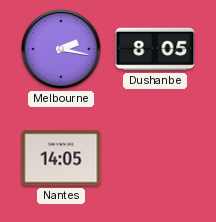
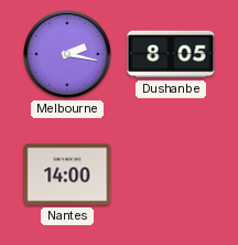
Nantes: 14:05 -> 14:00
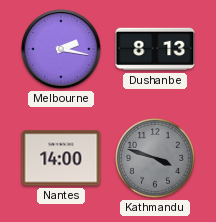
Dushanbe: 8:05 -> 8:13
Kathmandu: none -> 3:48
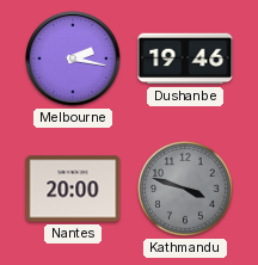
Dushanbe: 8:13 -> 19:46
Nantes: 14:00 -> 20:00
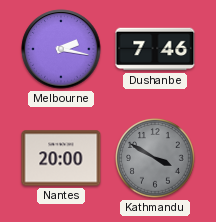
Dushanbe: 19:46 -> 7:46
Kathmandu: 3:48 -> 3:50
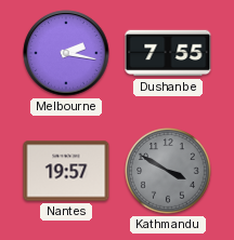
Dushanbe: 7:46 -> 7:55
Nantes: 20:00 -> 19:57
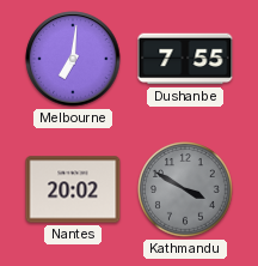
Melbourne: 2:17 -> 7:01
Nantes: 19:57 -> 20:02
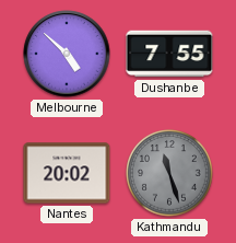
Melbourne: 7:01 -> 4:52
Kathmandu: 3:50 -> 11:27
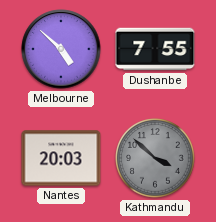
Nantes: 20:02 -> 20:03
Kathmandu: 11:27 -> 3:52
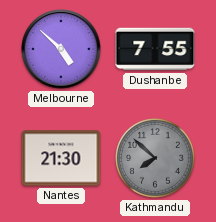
Nantes: 20:03 -> 21:30
Kathmandu: 3:52 -> 7:52
